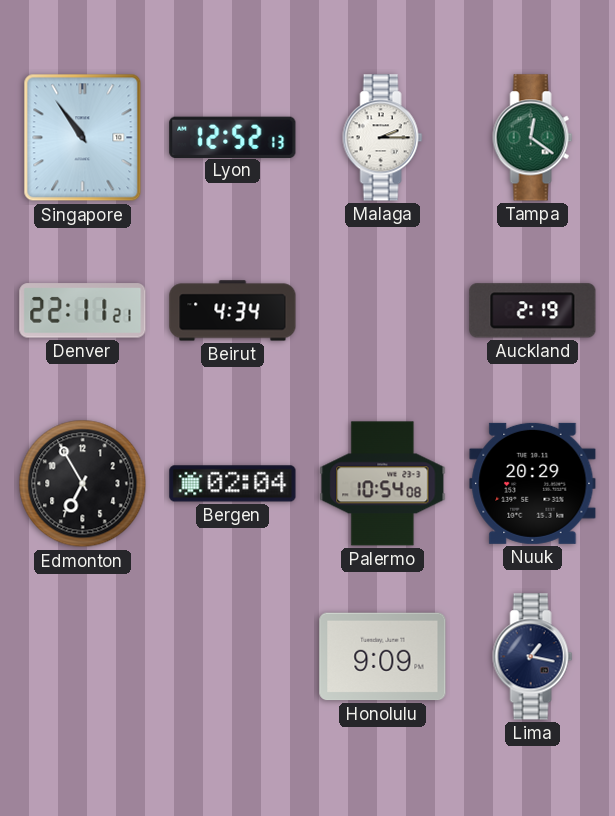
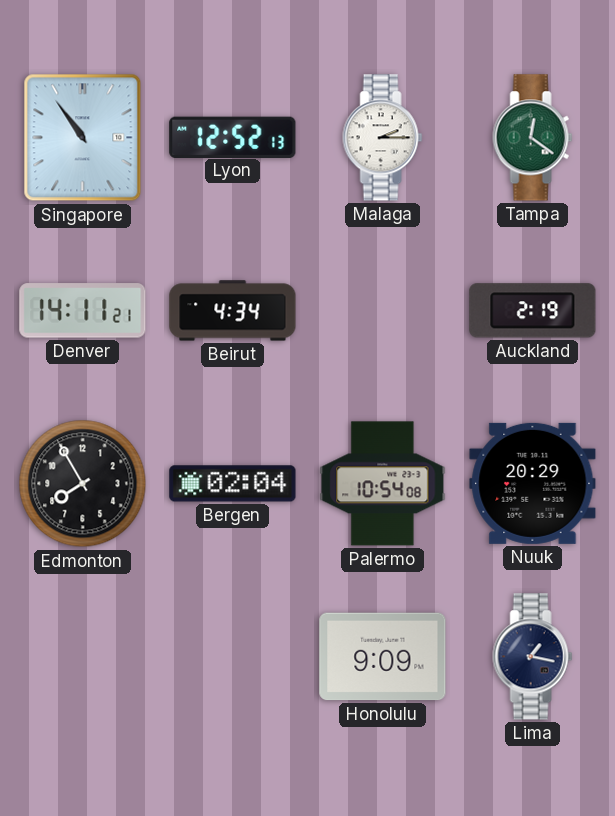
Denver: 22:11 -> 14:11
Edmonton: 6:55 -> 7:55
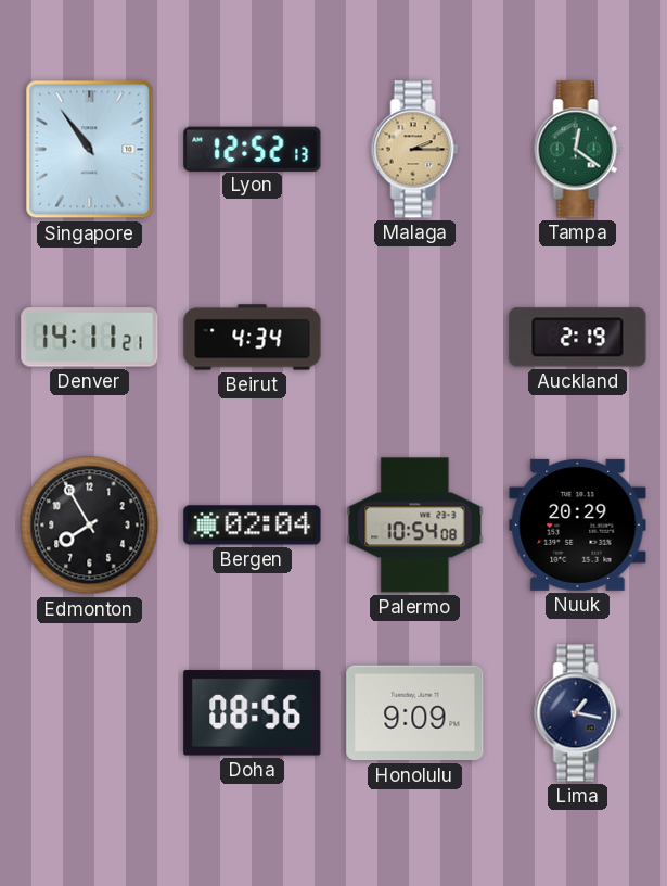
Malaga dial: white -> champagne
Doha: none -> 08:56
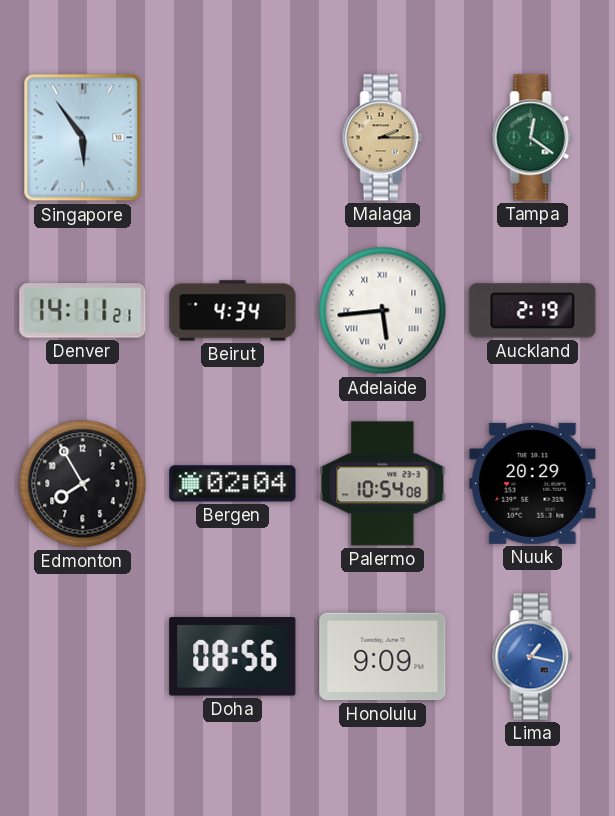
Singapore: 10:54 -> 5:54
Lyon: 12:52 -> none
Adelaide: none -> 5:44
Lima dial: navy -> blue
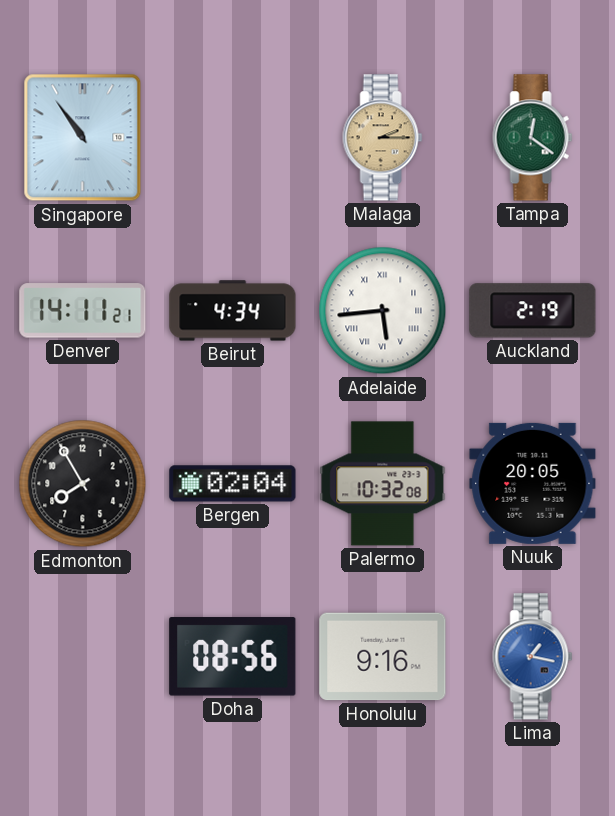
Singapore: 5:54 -> 10:54
Palermo: 10:54 -> 10:32
Nuuk: 20:29 -> 20:05
Honolulu: 9:09 -> 9:16
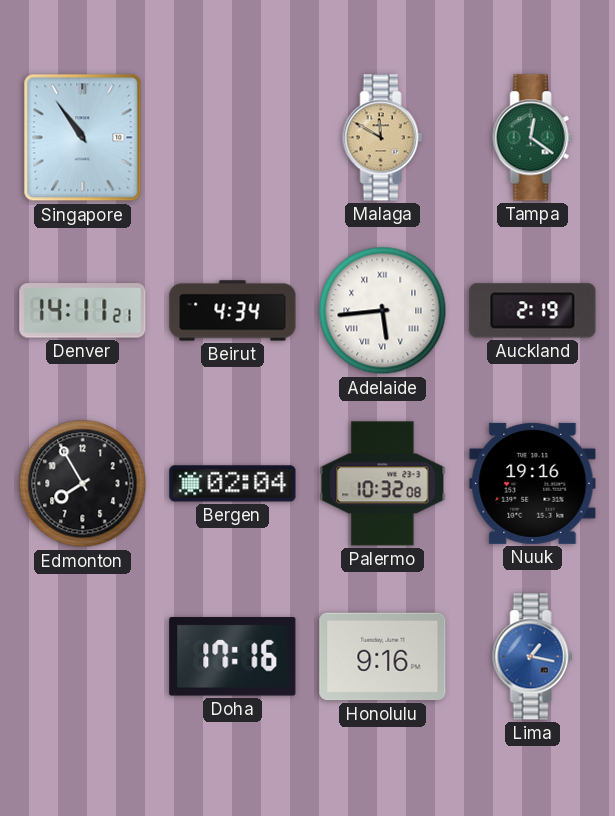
Malaga: 2:15 -> 11:50
Nuuk: 20:05 -> 19:16
Doha: 08:56 -> 17:16
